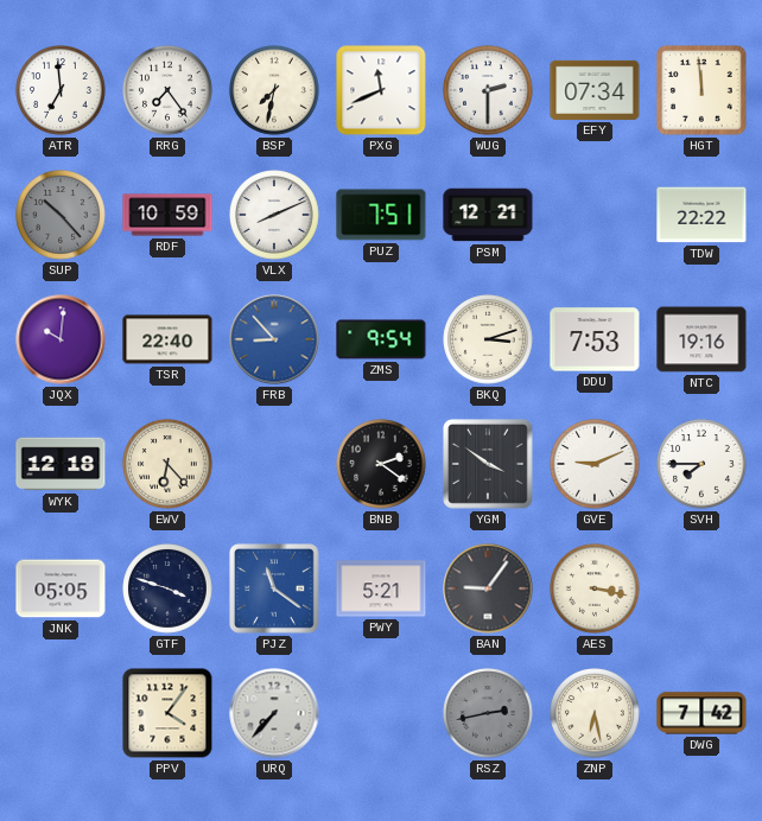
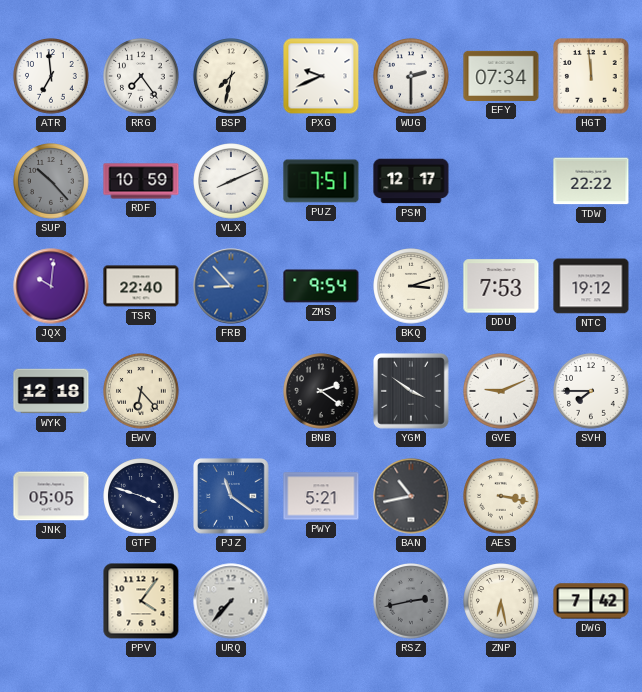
PXG: 11:41 -> 9:41
PSM: 12:21 -> 12:17
NTC: 19:16 -> 19:12
BAN: 9:06 -> 10:43
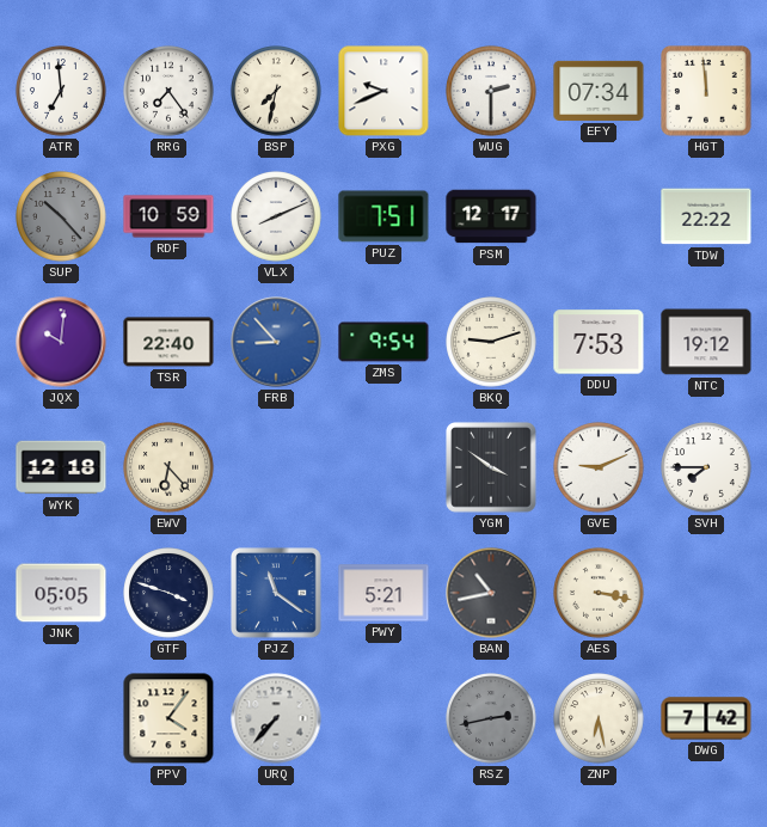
BKQ: 3:12 -> 9:12
BNB: 2:21 -> none
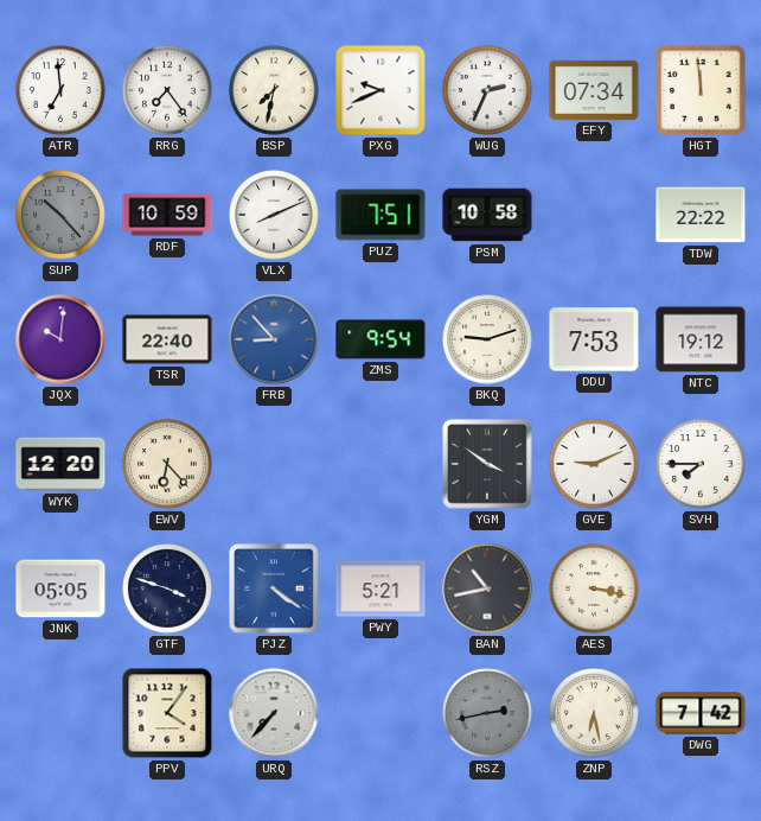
WUG: 2:30 -> 2:34
PSM: 12:17 -> 10:58
WYK: 12:18 -> 12:20
PJZ: 11:21 -> 4:21
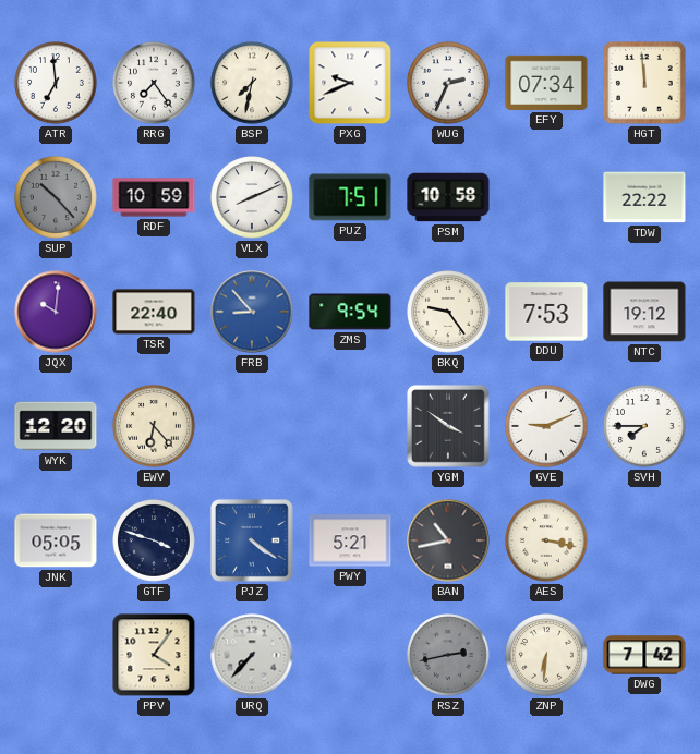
BKQ: 9:12 -> 9:24
ZNP: 6:28 -> 6:31
